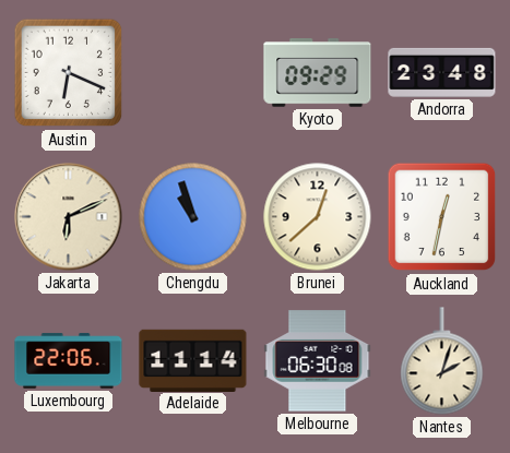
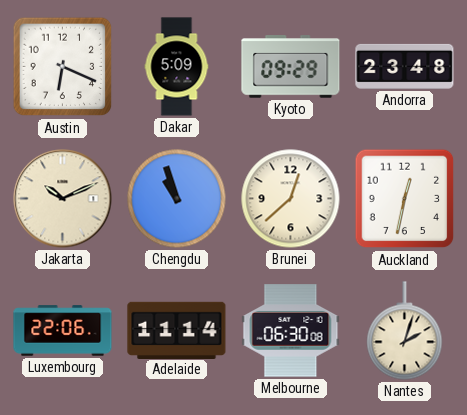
Dakar: none -> 5:09
Jakarta: 6:11 -> 10:11
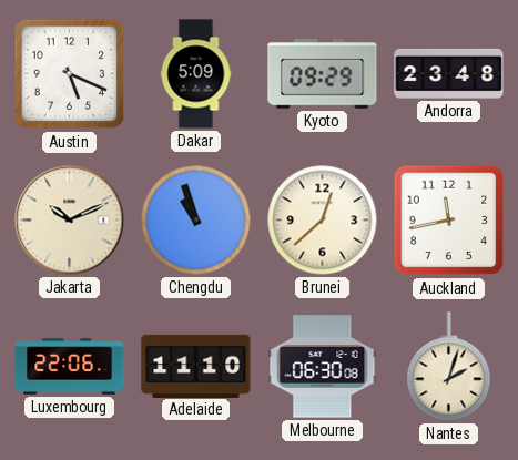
Austin: 6:19 -> 5:19
Auckland: 12:32 -> 11:43
Adelaide: 11:14 -> 11:10
